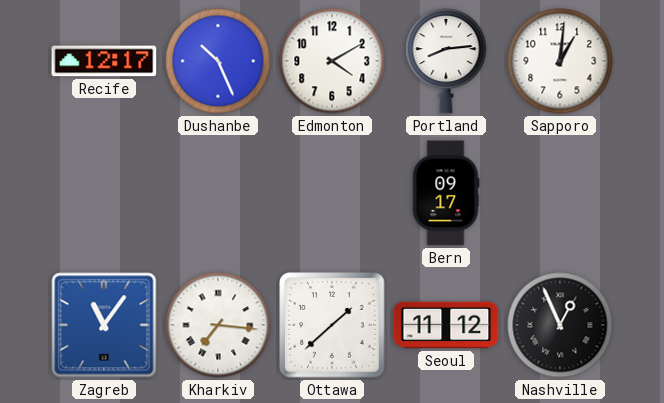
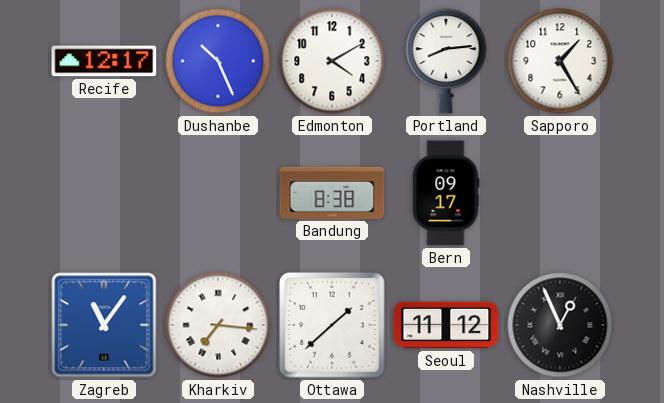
Sapporo: 1:01 -> 1:25
Bandung: none -> 8:38
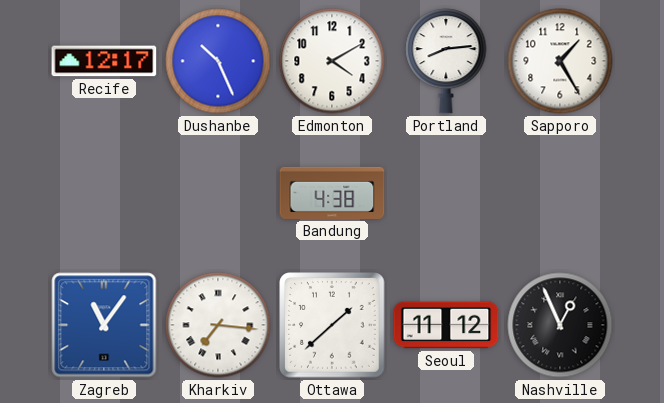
Bandung: 8:38 -> 4:38
Bern: 09:17 -> none
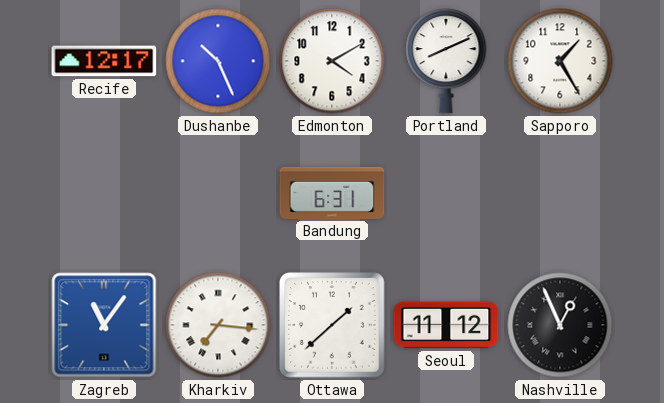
Portland: 8:14 -> 8:11
Bandung: 4:38 -> 6:31
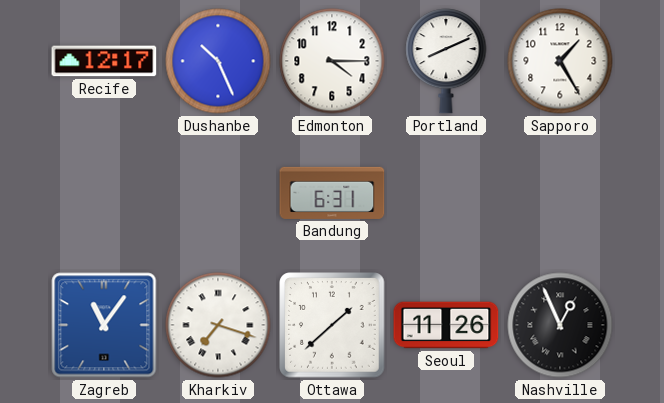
Edmonton: 4:10 -> 4:15
Kharkiv: 7:16 -> 7:18
Seoul: 11:12 -> 11:26
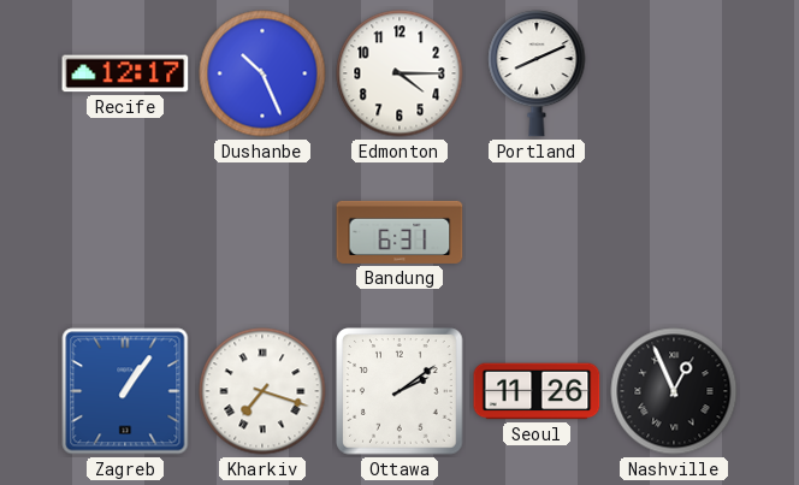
Sapporo: 1:25 -> none
Zagreb: 11:06 -> 1:06
Ottawa: 1:38 -> 2:09
